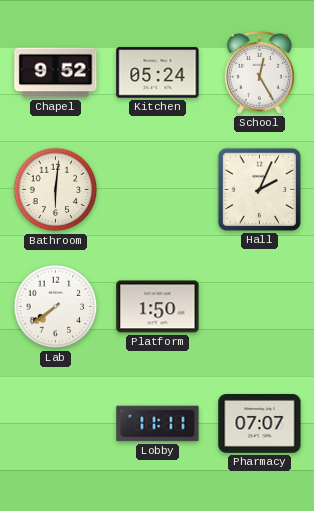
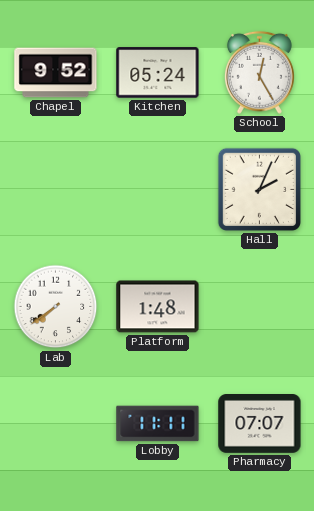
Bathroom: 6:01 -> none
Platform: 1:50 -> 1:48
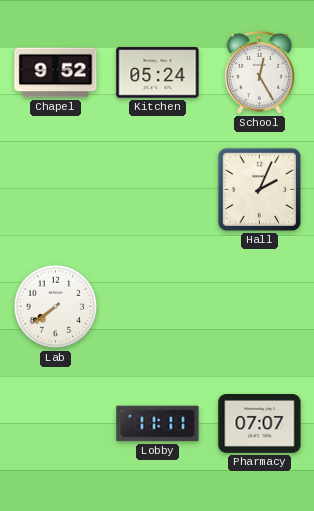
Platform: 1:48 -> none
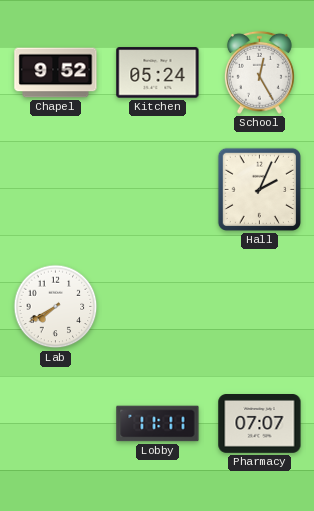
Lab: 7:39 -> 7:40
